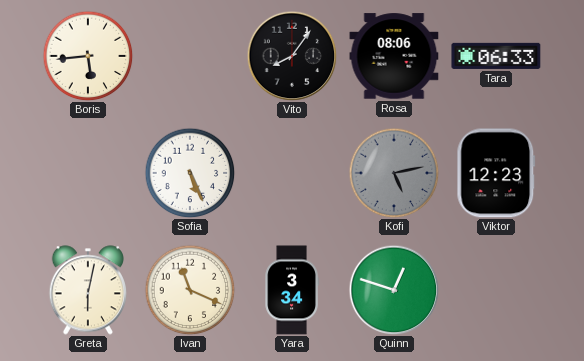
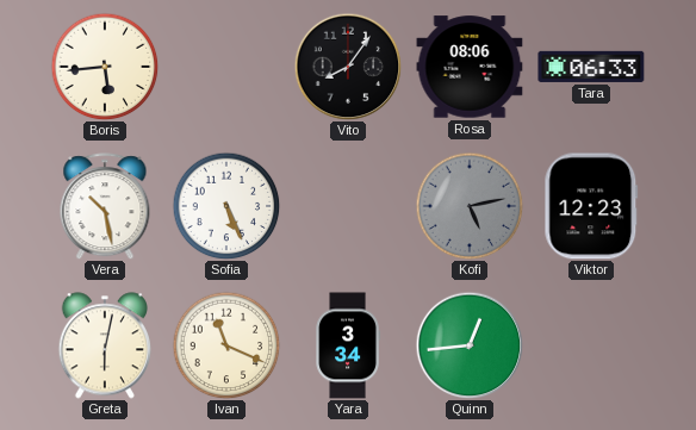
Vera: none -> 10:28
Quinn: 12:48 -> 12:44
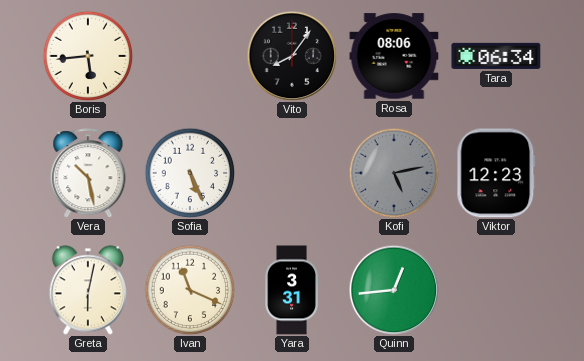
Tara: 06:33 -> 06:34
Yara: 3:34 -> 3:31
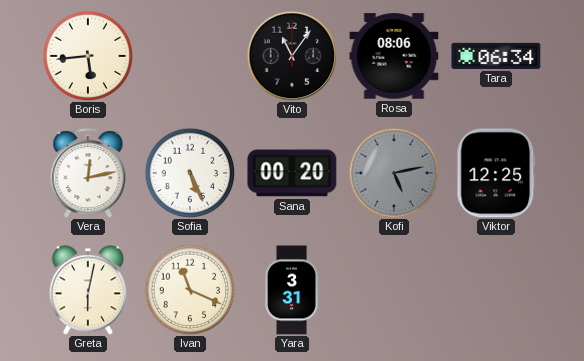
Vito: 8:06 -> 11:06
Vera: 10:28 -> 12:13
Sana: none -> 00:20
Viktor: 12:23 -> 12:25
Quinn: 12:44 -> none
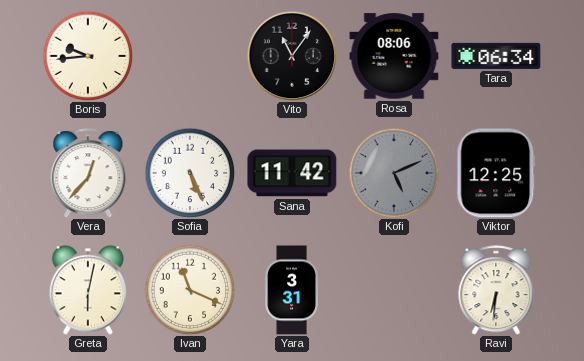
Boris: 5:44 -> 9:44
Vera: 12:13 -> 12:37
Sana: 00:20 -> 11:42
Kofi: 5:13 -> 5:11
Ravi: none -> 6:31
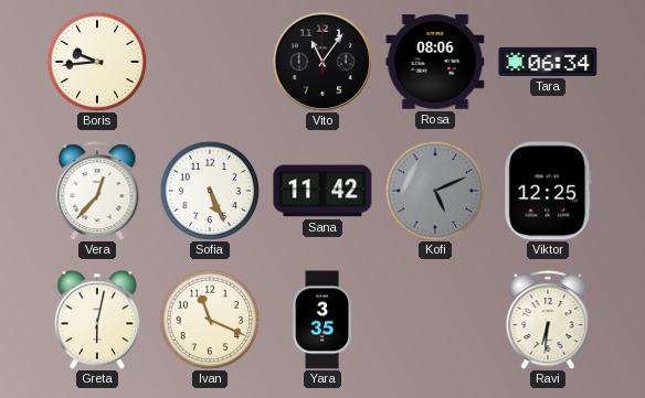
Yara: 3:31 -> 3:35
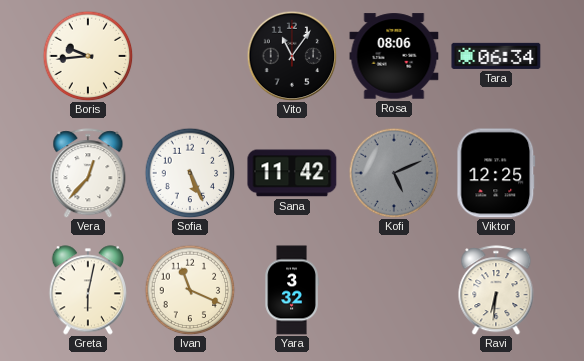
Yara: 3:35 -> 3:32
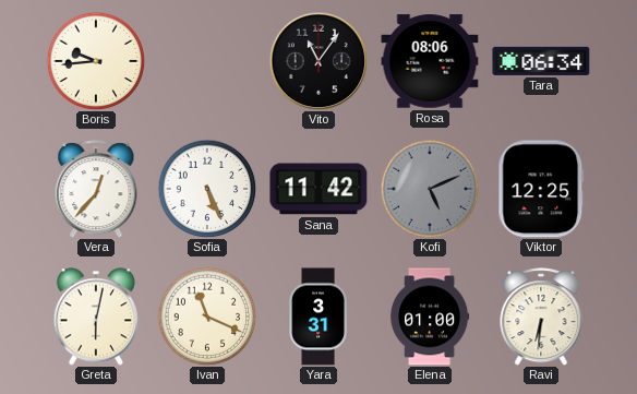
Yara: 3:32 -> 3:31
Elena: none -> 01:00
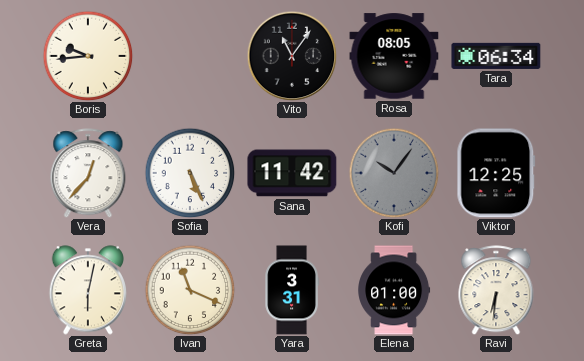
Rosa: 08:06 -> 08:05
Kofi: 5:11 -> 10:06
